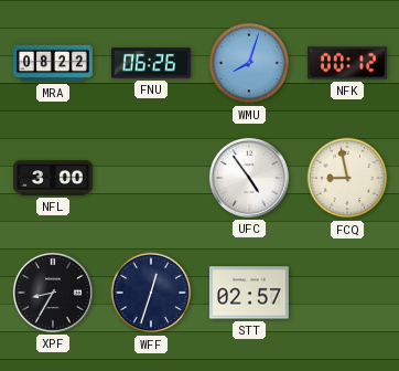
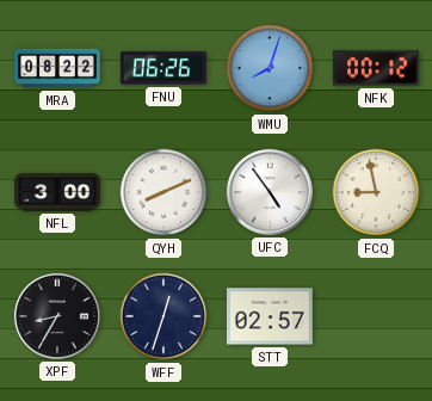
QYH: none -> 8:11
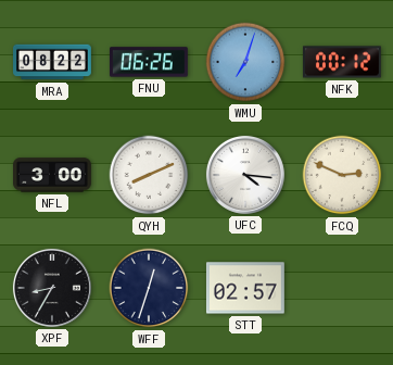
WMU: 8:03 -> 7:03
UFC: 4:54 -> 4:16
FCQ: 8:58 -> 2:49
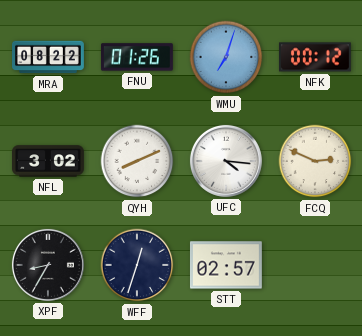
FNU: 06:26 -> 01:26
NFL: 3:00 -> 3:02
